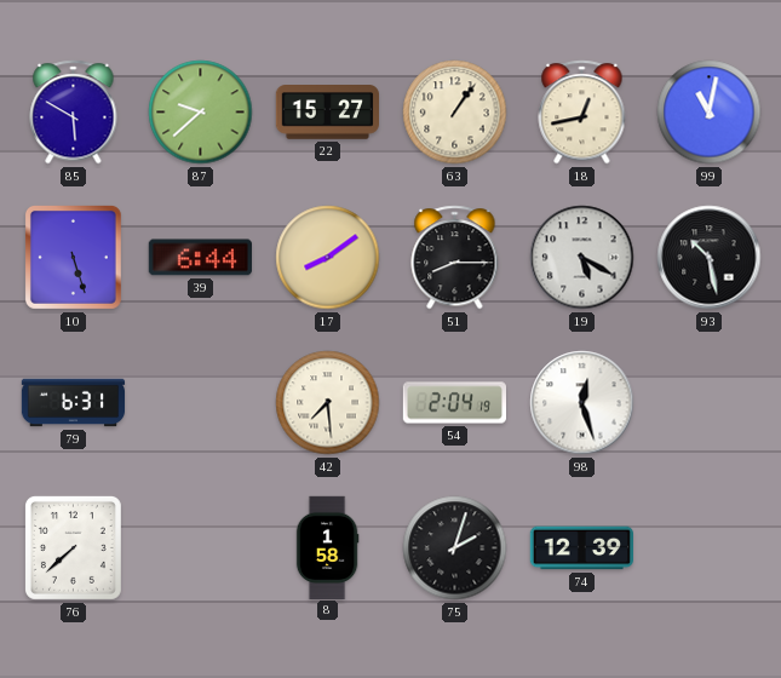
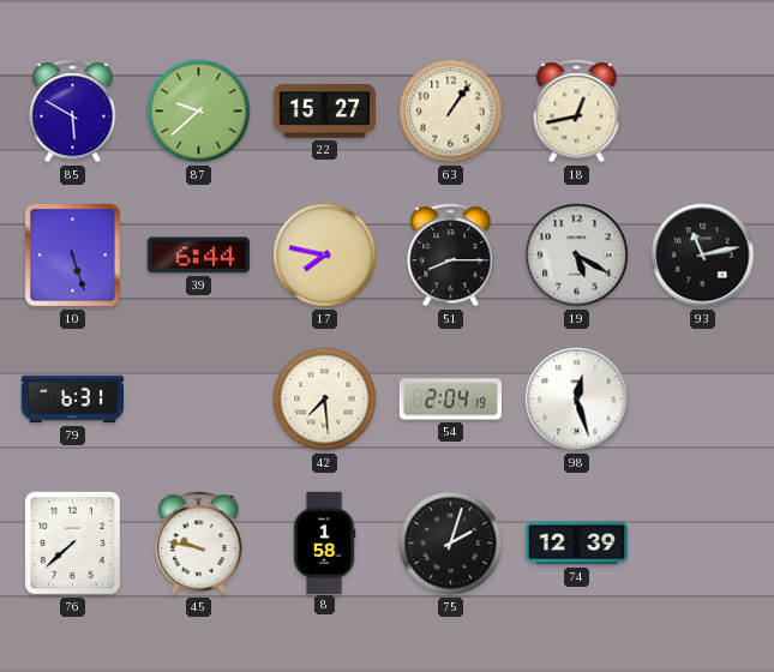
99: 11:02 -> none
17: 8:09 -> 7:47
93: 10:28 -> 11:13
45: none -> 9:47
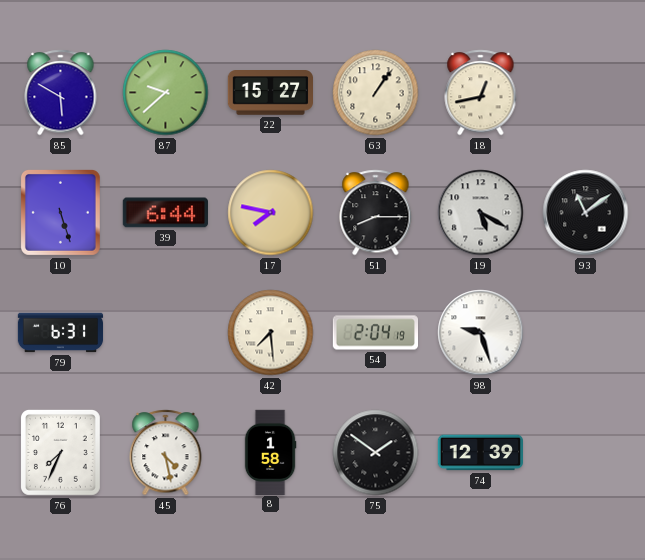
93: 11:13 -> 11:09
98: 12:27 -> 9:27
76: 7:38 -> 7:34
45: 9:47 -> 4:28
75: 2:03 -> 1:51
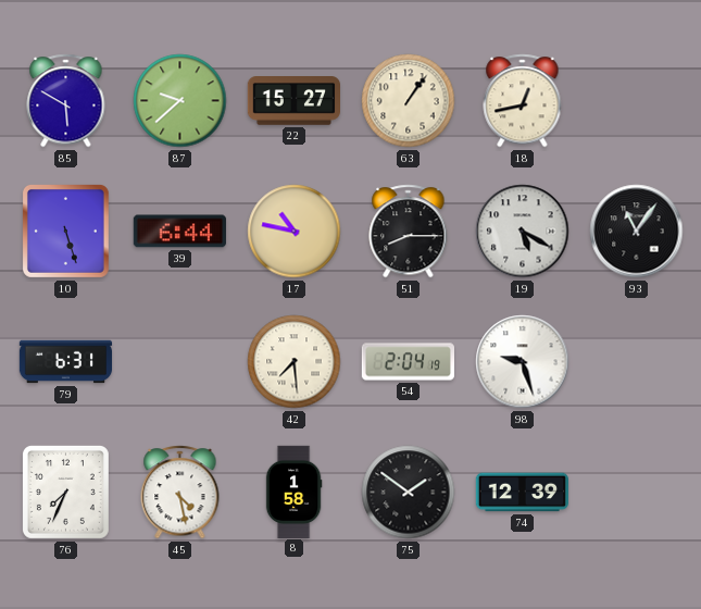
17: 7:47 -> 10:47
93: 11:09 -> 11:06
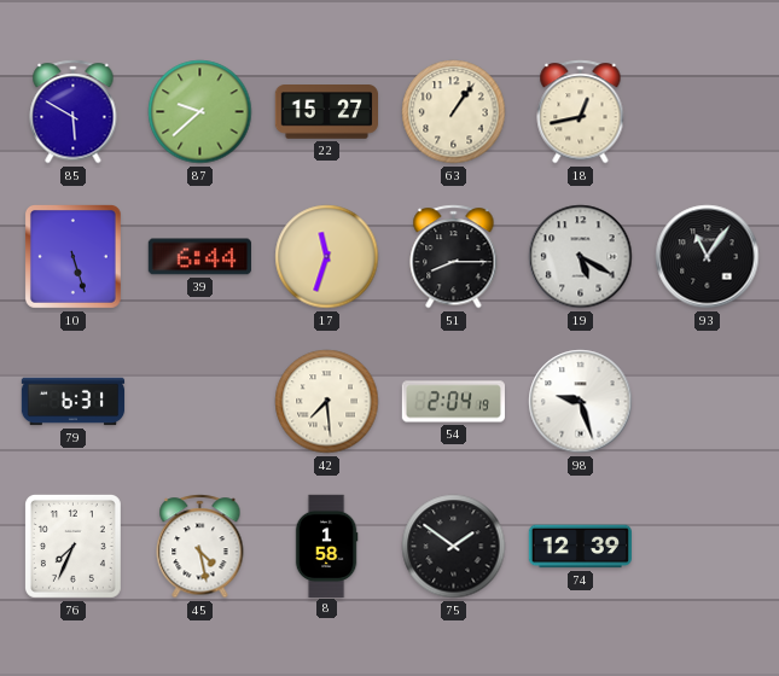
17: 10:47 -> 11:33
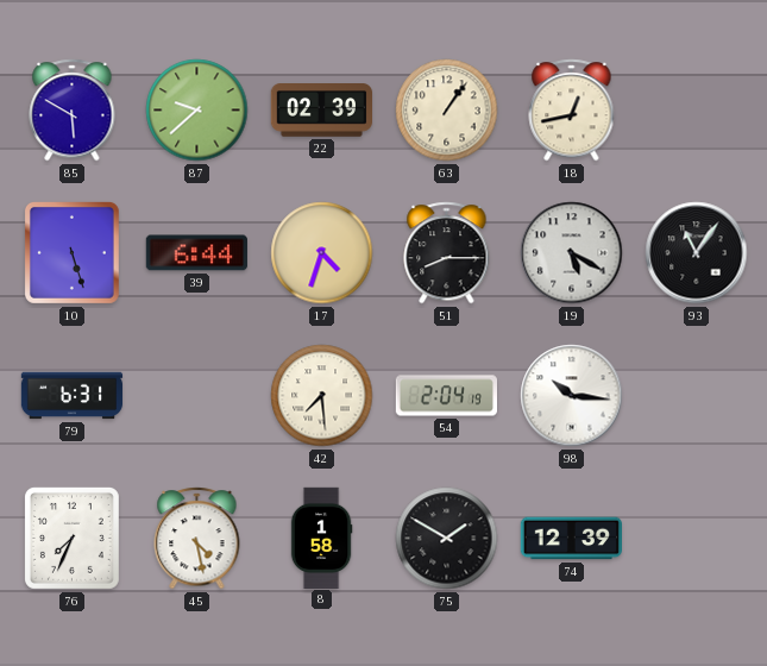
22: 15:27 -> 02:39
17: 11:33 -> 4:33
98: 9:27 -> 10:16
75: 1:51 -> 1:50
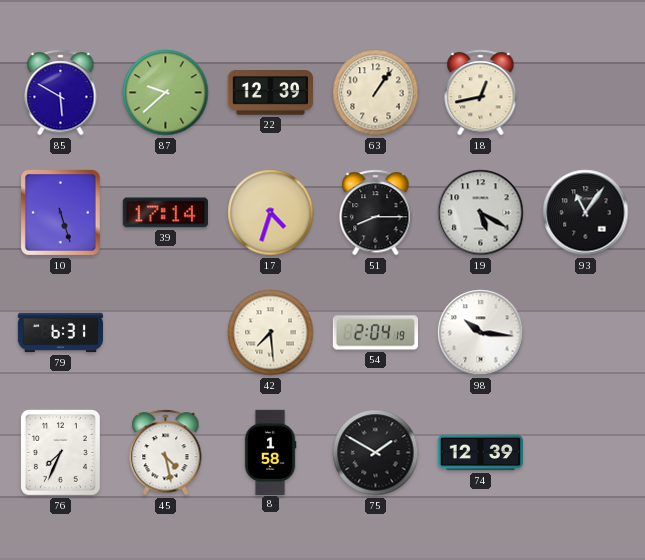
22: 02:39 -> 12:39
39: 6:44 -> 17:14
